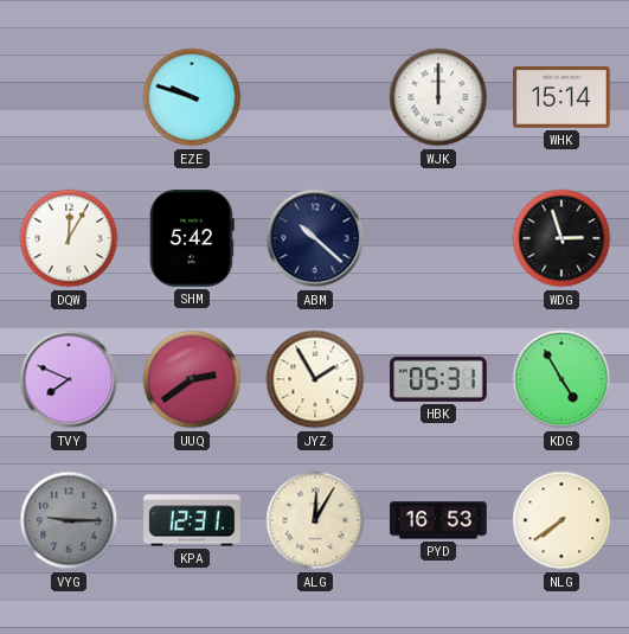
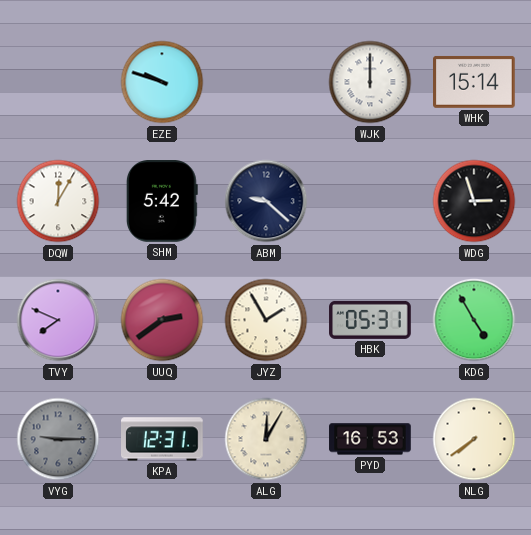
ABM: 10:22 -> 9:22
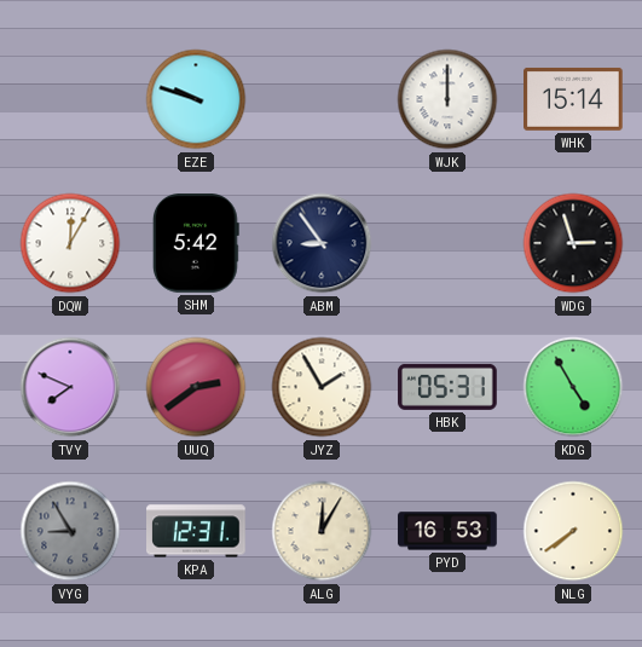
ABM: 9:22 -> 8:54
VYG: 9:15 -> 8:55
